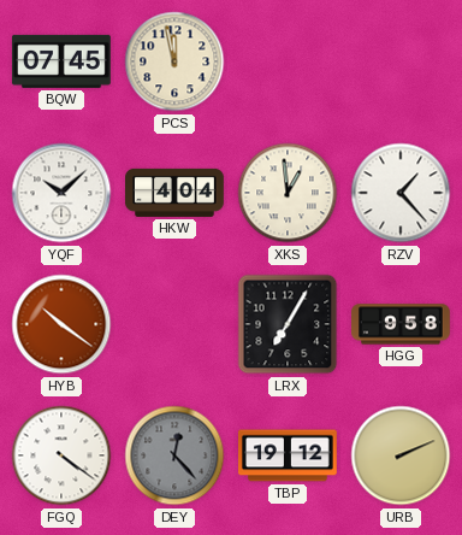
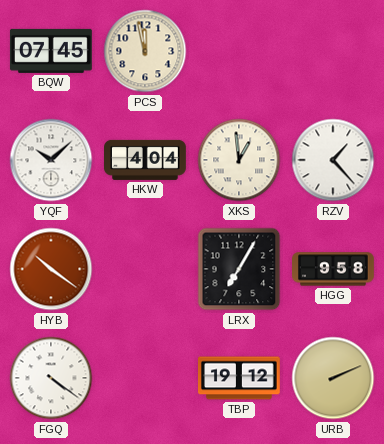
DEY: 12:23 -> none
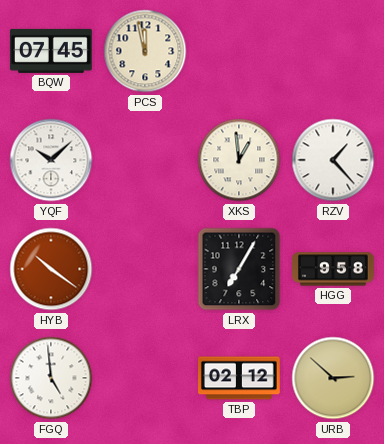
HKW: 4:04 -> none
FGQ: 4:21 -> 4:59
TBP: 19:12 -> 02:12
URB: 2:11 -> 2:52
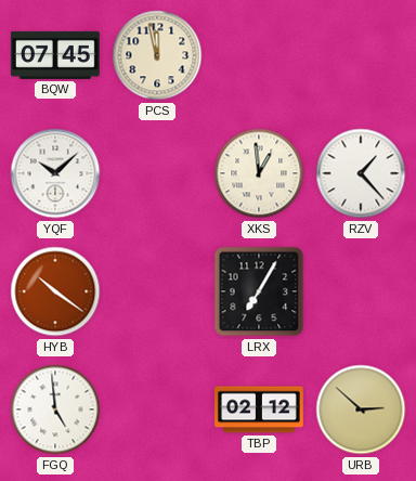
HGG: 9:58 -> none
